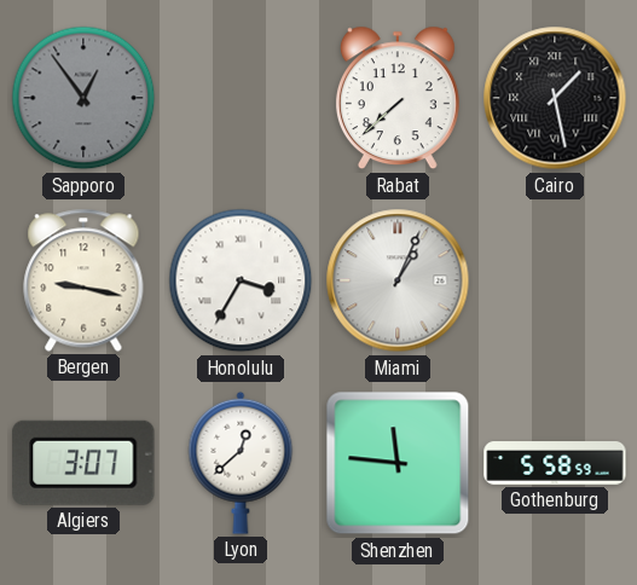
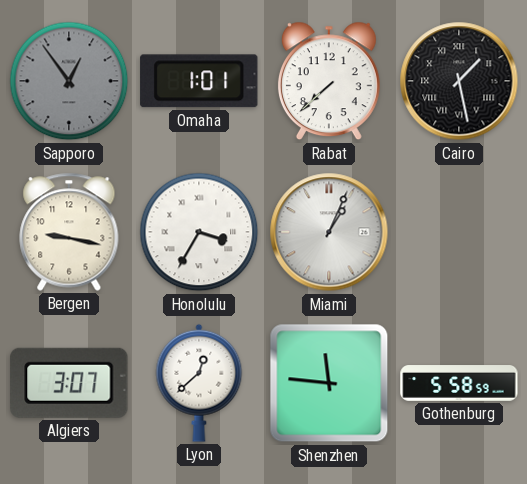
Omaha: none -> 1:01
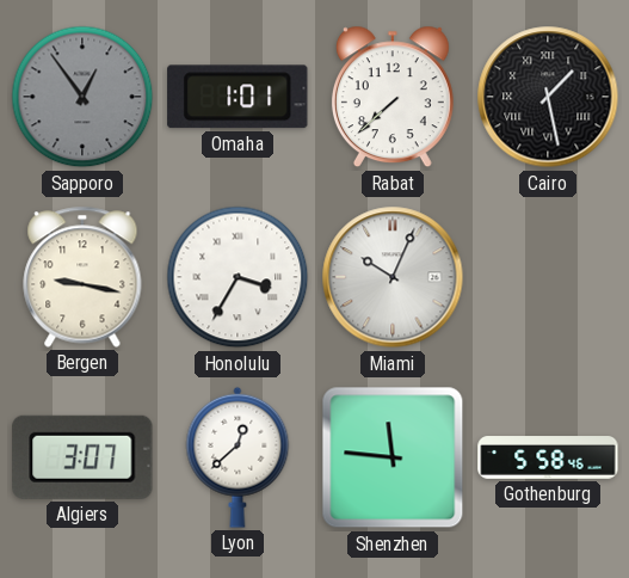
Miami: 1:04 -> 10:04
Gothenburg: 5:58:59 -> 5:58:46
